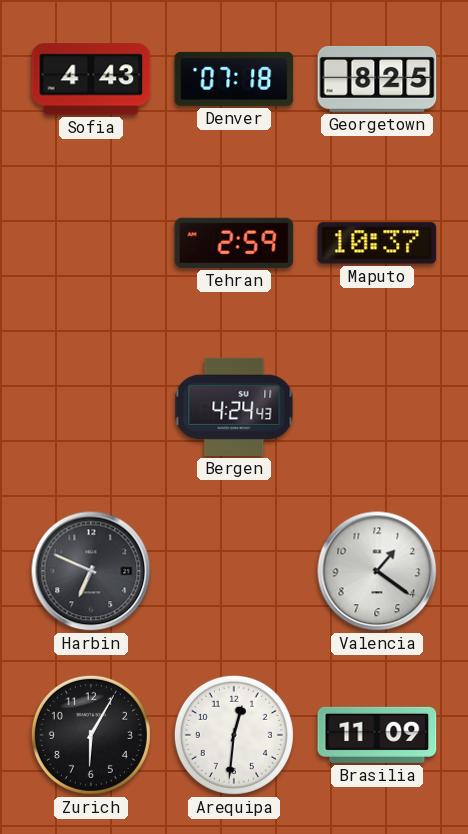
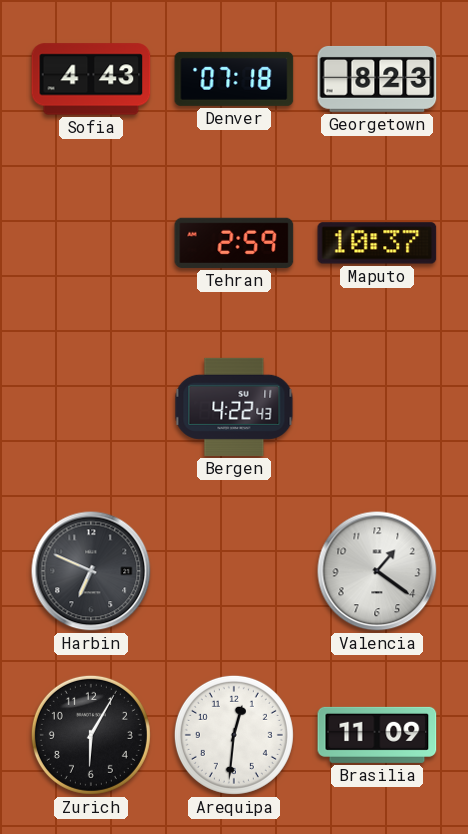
Georgetown: 8:25 -> 8:23
Bergen: 4:24 -> 4:22
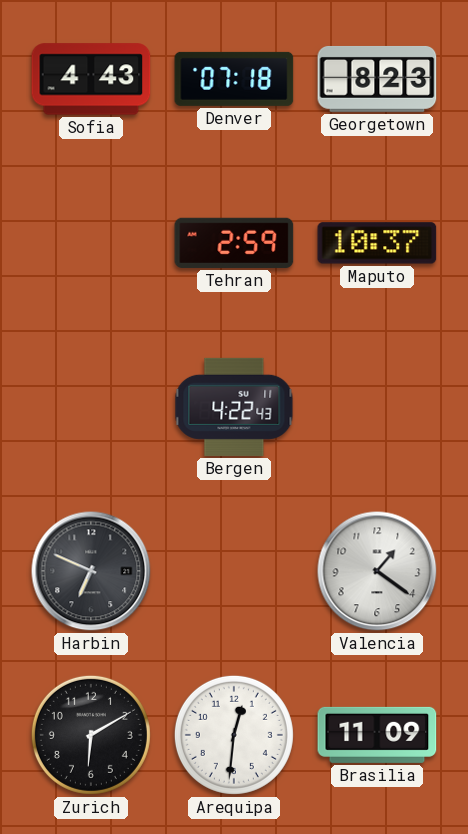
Zurich: 6:05 -> 6:10
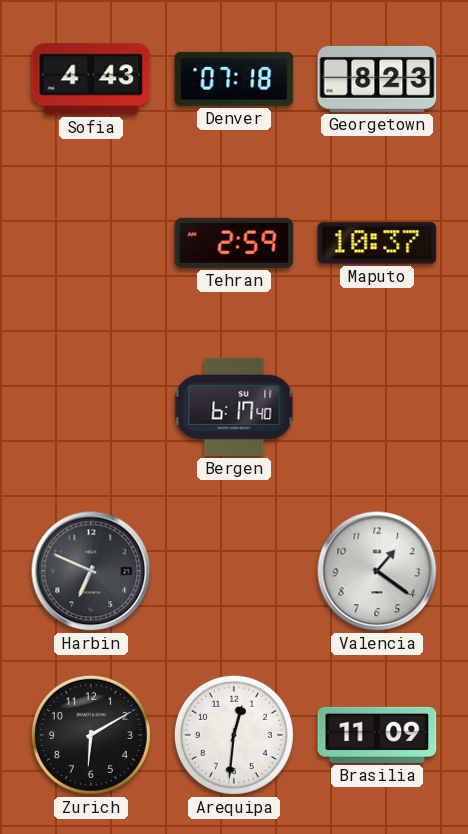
Bergen: 4:22 -> 6:17
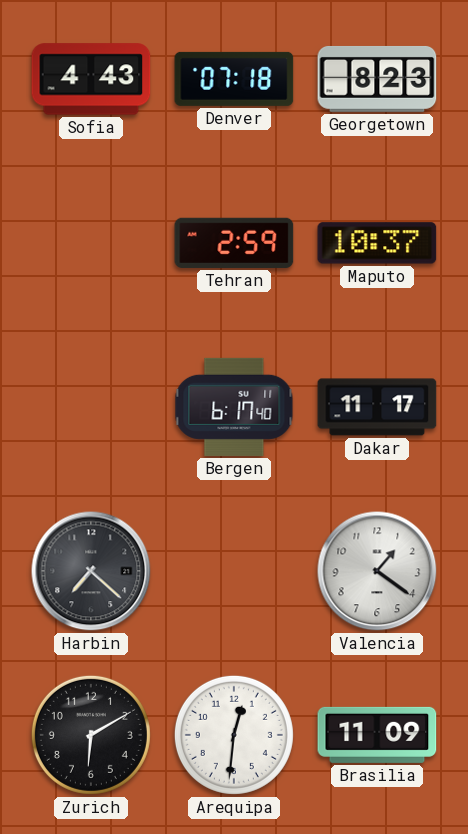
Dakar: none -> 11:17
Harbin: 6:49 -> 7:22
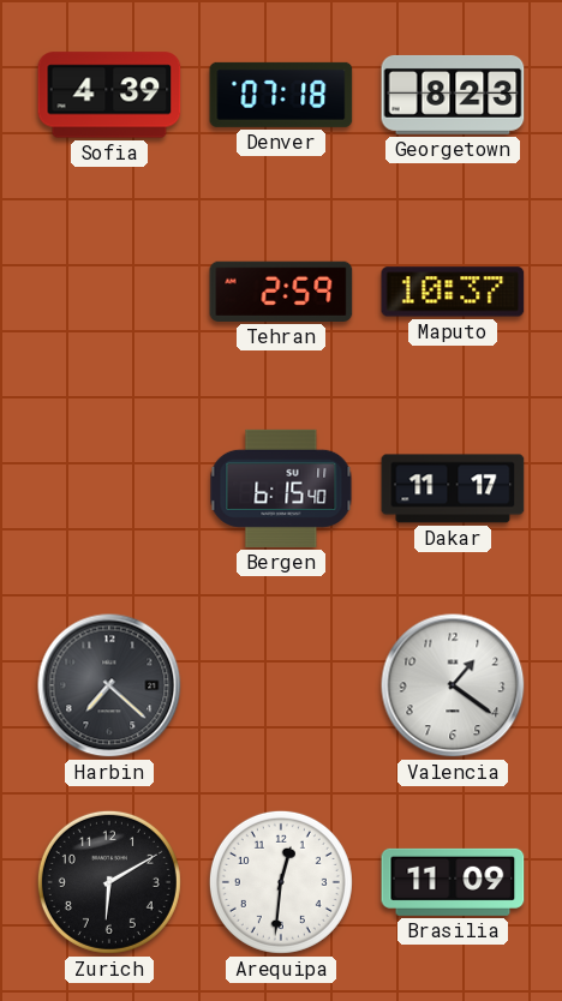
Sofia: 4:43 -> 4:39
Bergen: 6:17 -> 6:15
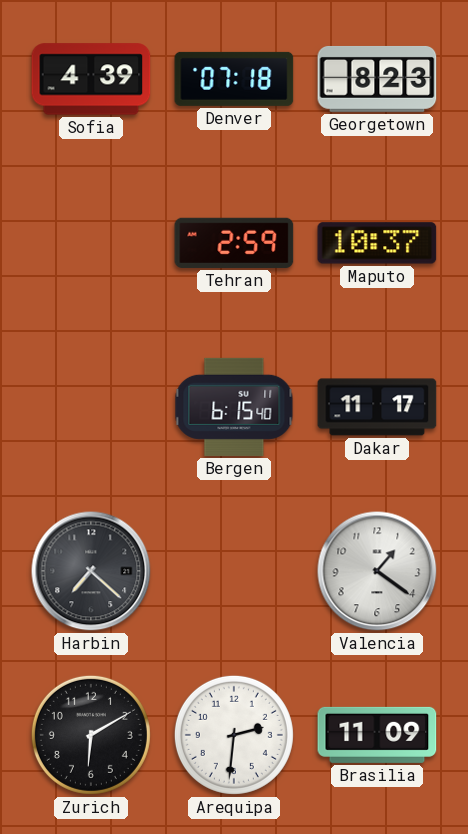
Arequipa: 12:31 -> 2:31
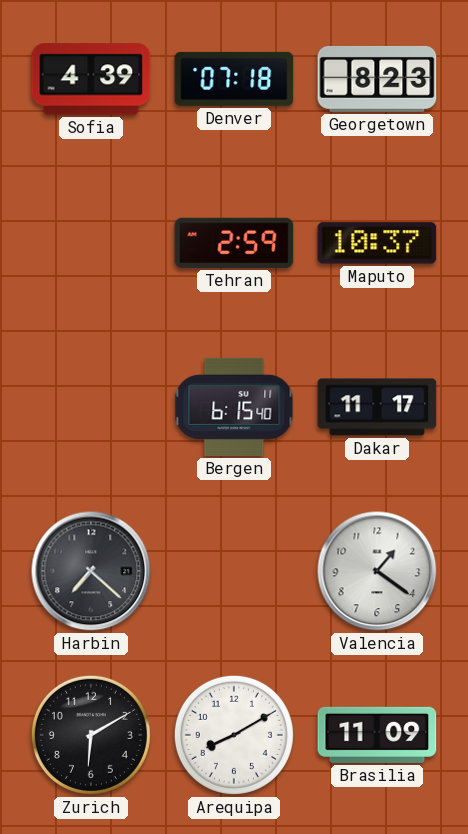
Arequipa: 2:31 -> 8:10
